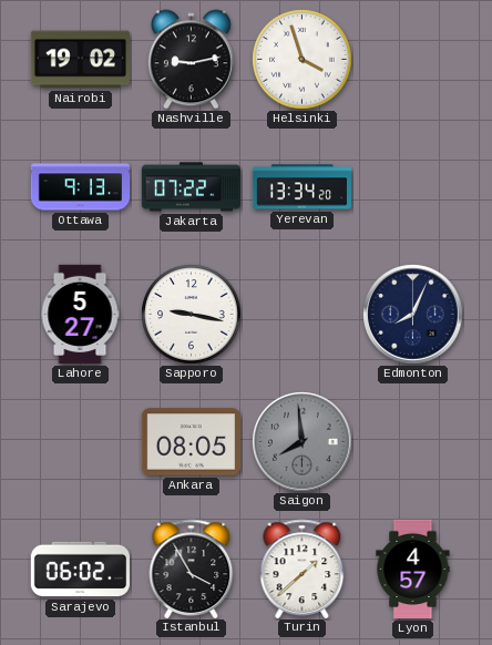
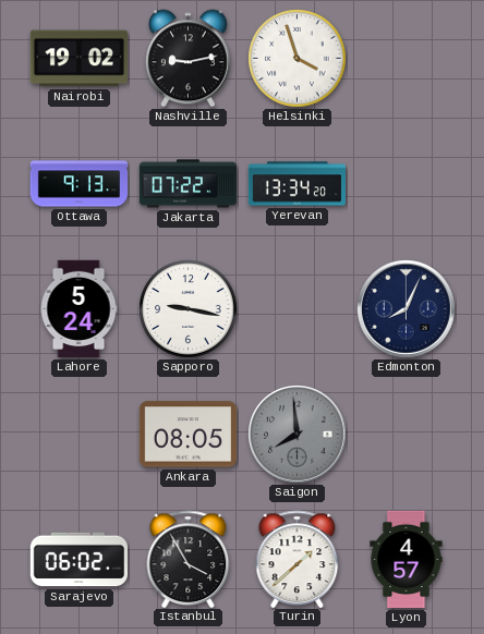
Lahore: 5:27 -> 5:24
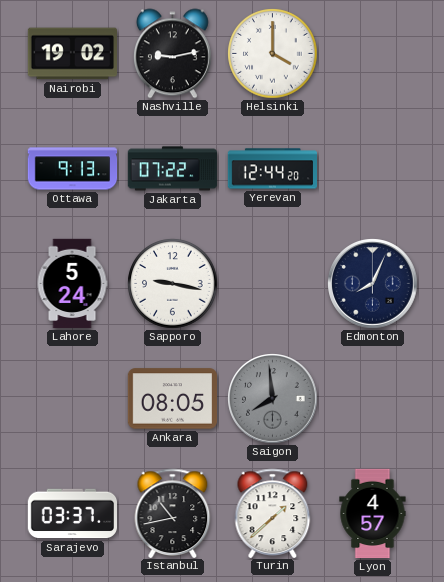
Helsinki: 3:57 -> 4:00
Yerevan: 13:34 -> 12:44
Sarajevo: 06:02 -> 03:37
Istanbul: 3:55 -> 10:43
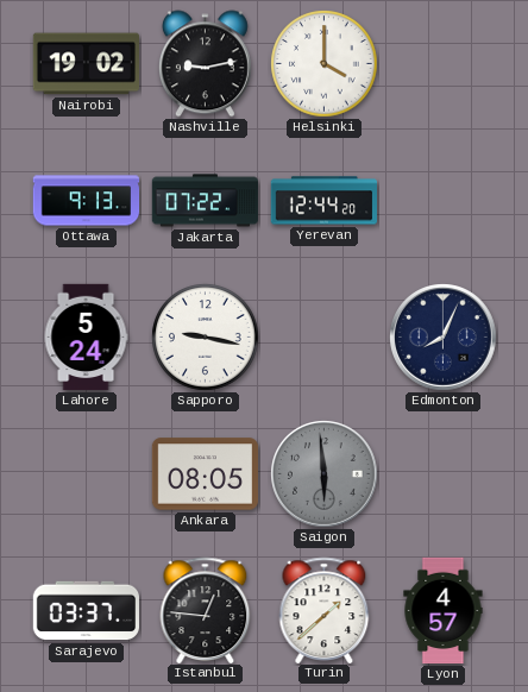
Saigon: 7:59 -> 5:59
Istanbul: 10:43 -> 12:46
